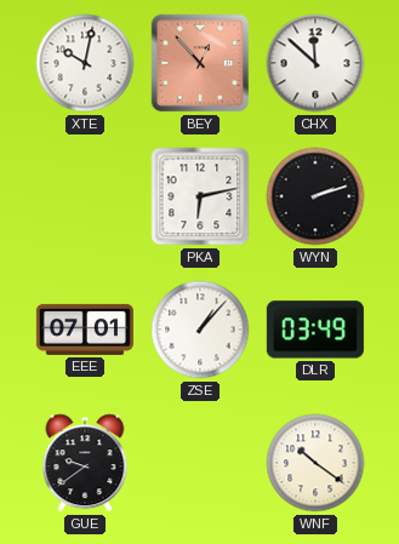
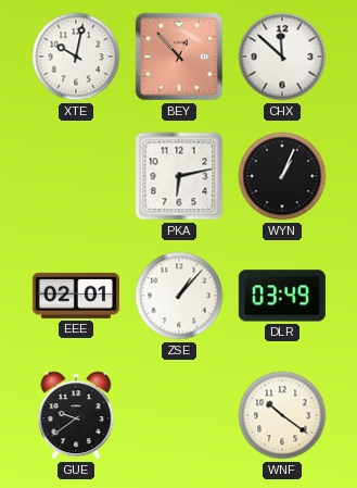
WYN: 2:12 -> 1:04
EEE: 07:01 -> 02:01
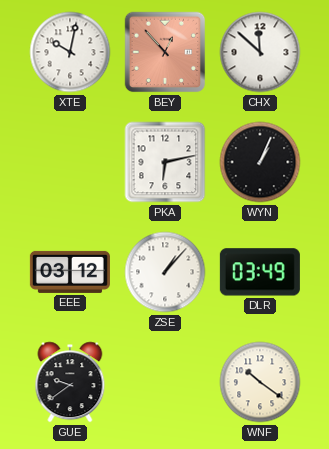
EEE: 02:01 -> 03:12
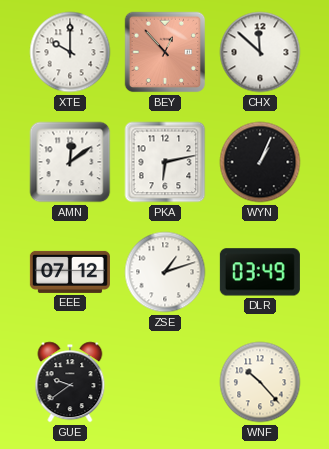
XTE: 10:02 -> 10:00
AMN: none -> 12:09
EEE: 03:12 -> 07:12
ZSE: 1:07 -> 1:12
WNF: 10:21 -> 10:23
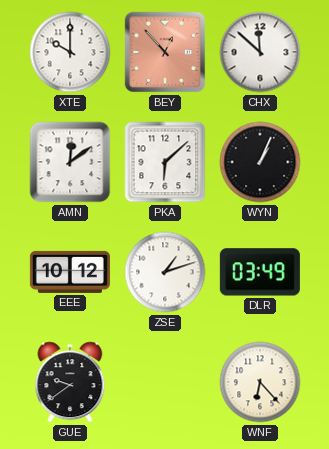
PKA: 6:13 -> 6:08
EEE: 07:12 -> 10:12
WNF: 10:23 -> 6:23
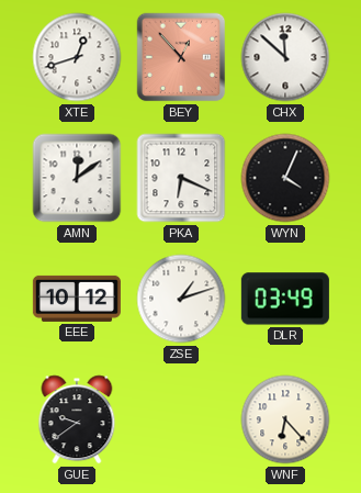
XTE: 10:00 -> 12:42
PKA: 6:08 -> 6:19
WYN: 1:04 -> 4:04
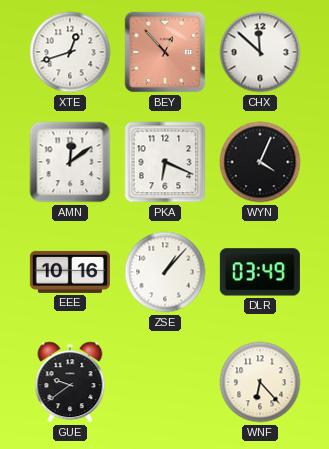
EEE: 10:12 -> 10:16
ZSE: 1:12 -> 1:07
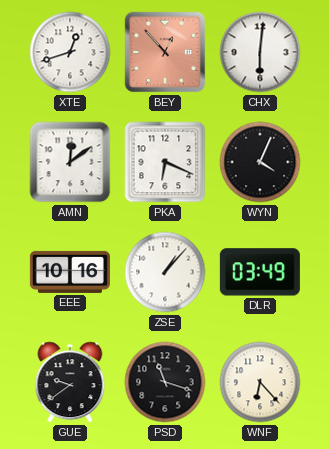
CHX: 11:52 -> 6:01
PSD: none -> 11:18
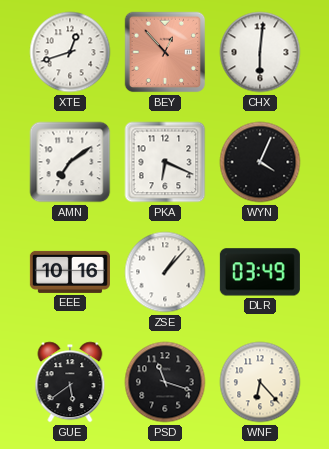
AMN: 12:09 -> 7:09
GUE: 9:39 -> 5:39
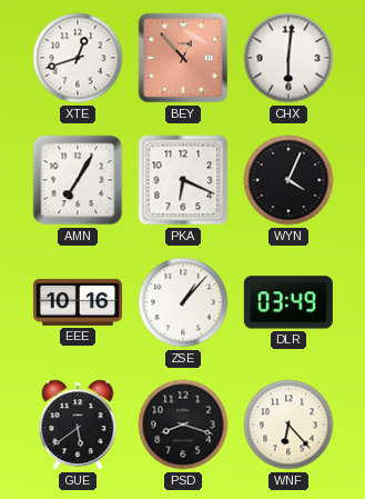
AMN: 7:09 -> 7:05
PSD: 11:18 -> 8:18
